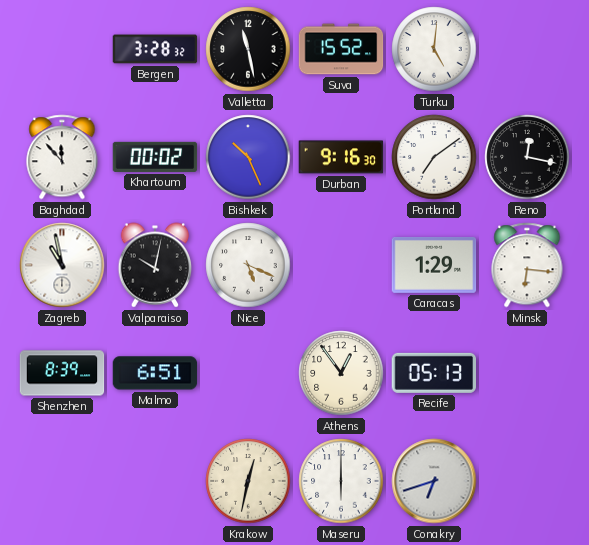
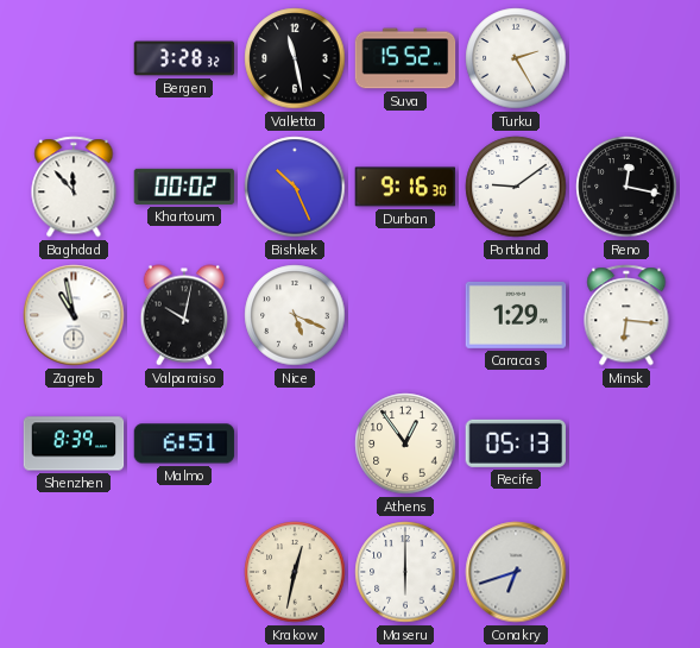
Turku: 5:01 -> 2:25
Portland: 7:09 -> 9:09
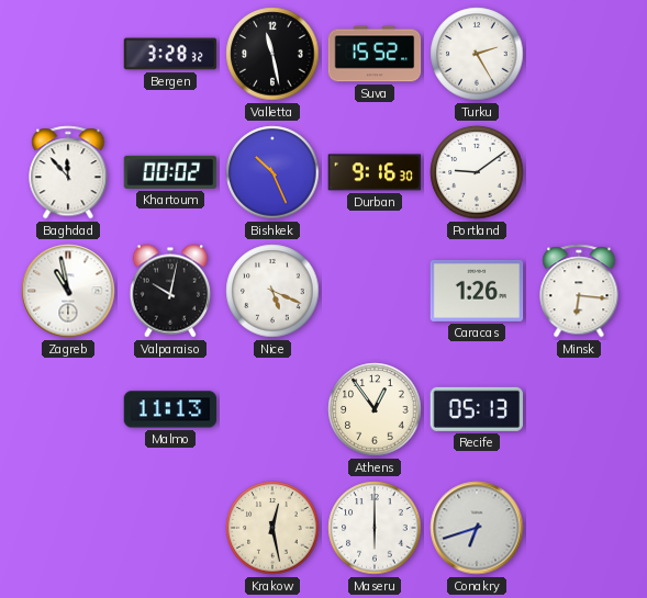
Reno: 12:17 -> none
Caracas: 1:29 -> 1:26
Shenzhen: 8:39 -> none
Malmo: 6:51 -> 11:13
Krakow: 12:32 -> 12:28
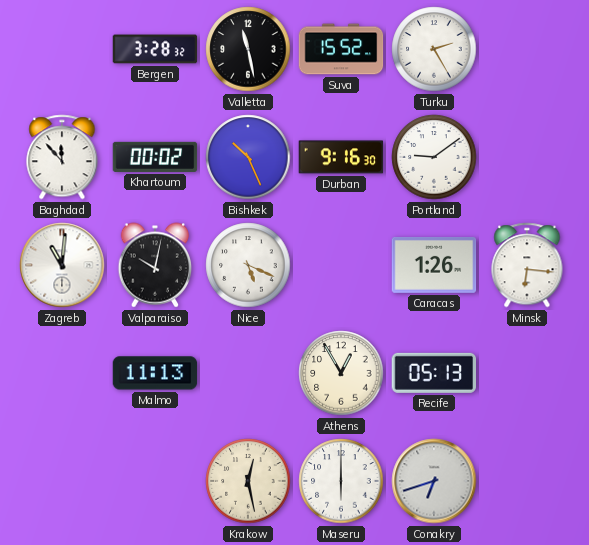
Zagreb: 10:58 -> 11:01
Athens: 12:54 -> 12:55
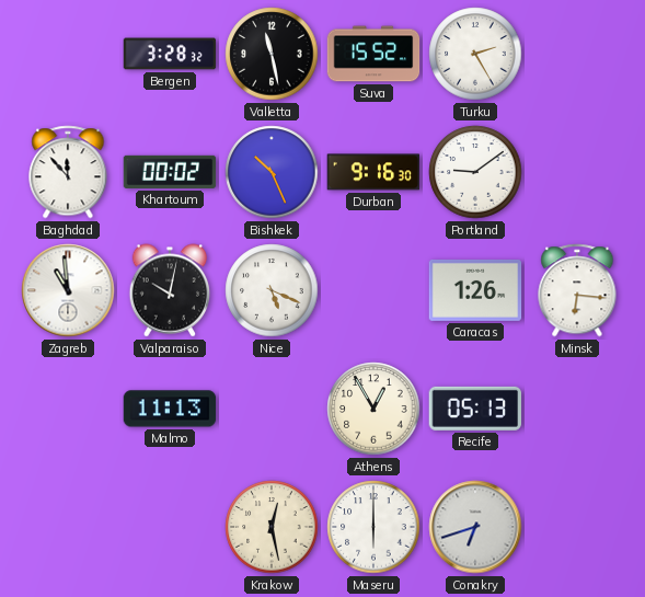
Zagreb: 11:01 -> 10:59
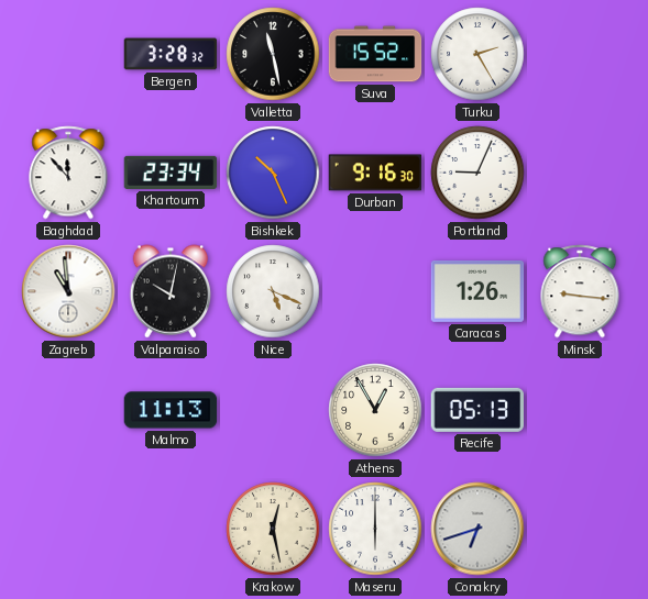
Khartoum: 00:02 -> 23:34
Portland: 9:09 -> 9:04
Minsk: 6:16 -> 9:16
